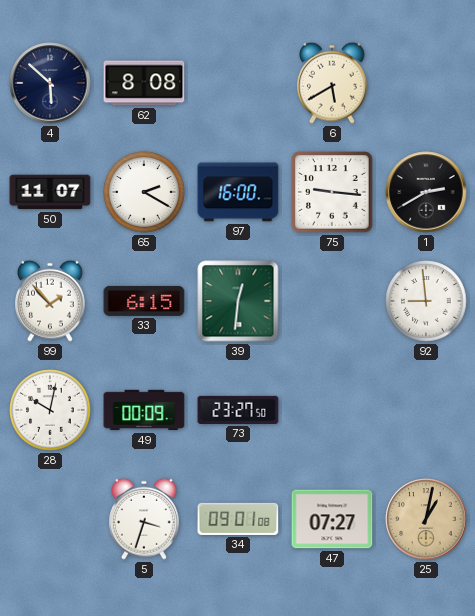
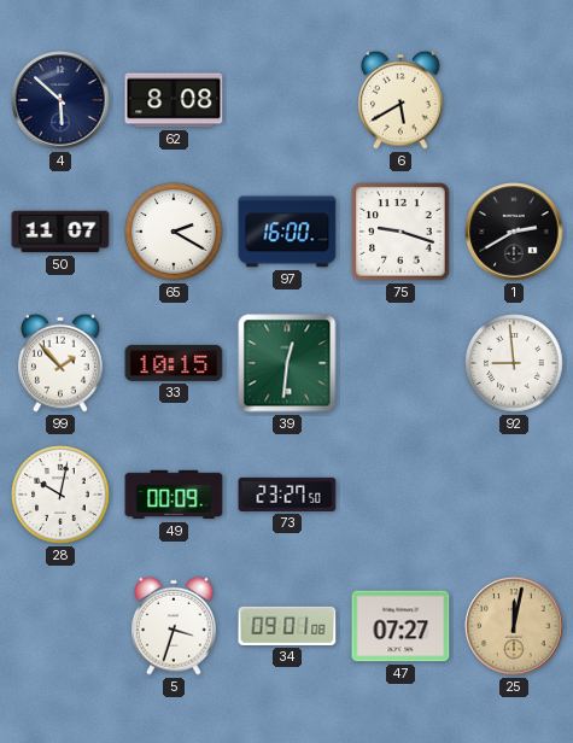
75: 9:16 -> 9:18
33: 6:15 -> 10:15
25: 1:02 -> 12:02
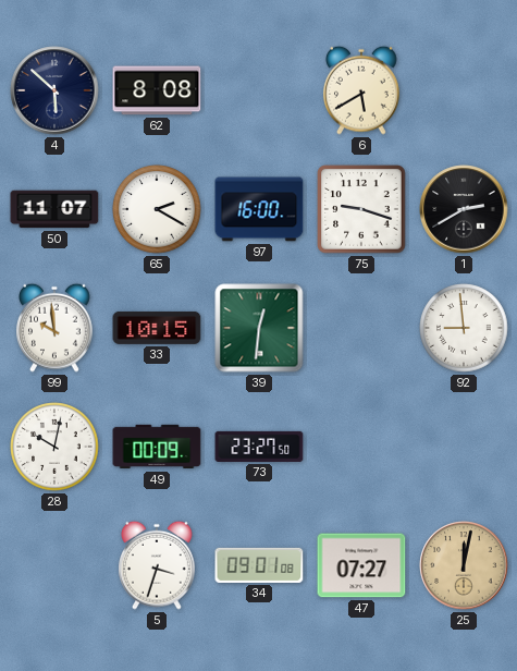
99: 1:53 -> 9:59
